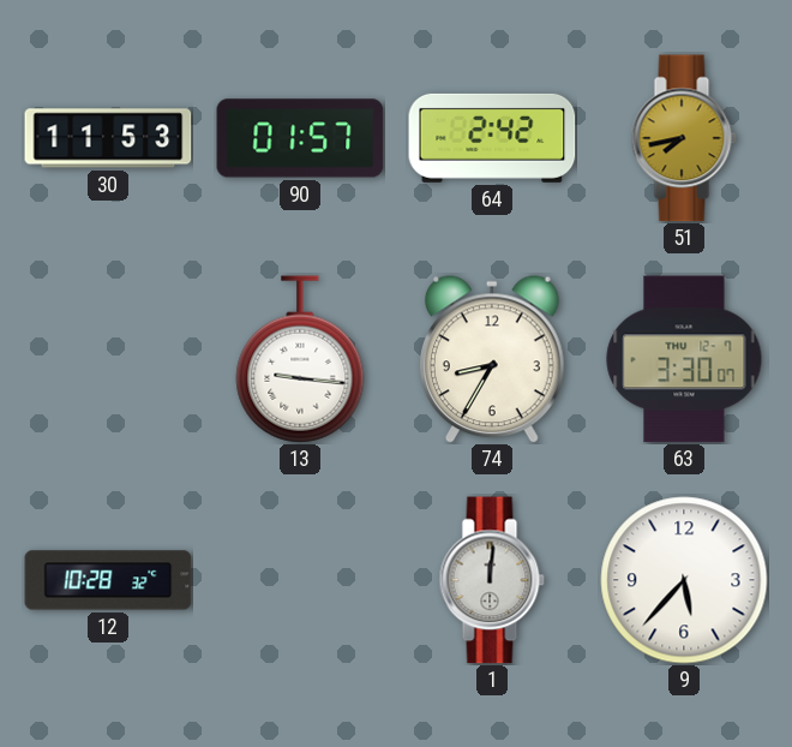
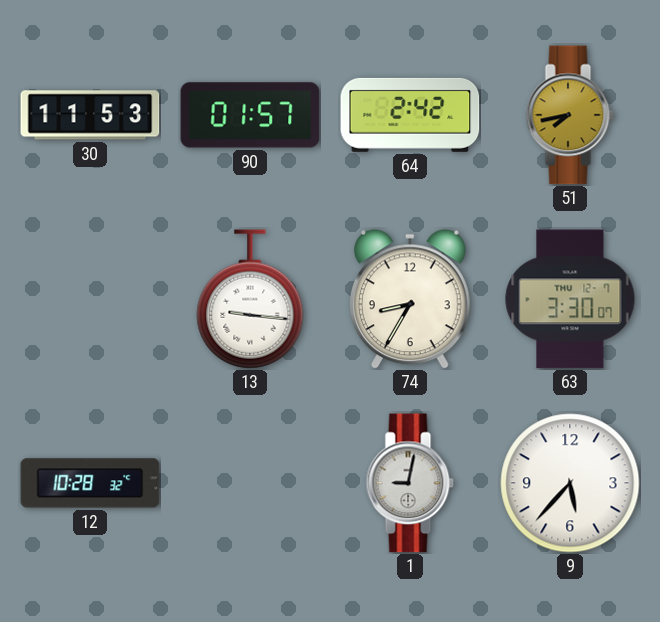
1: 12:01 -> 9:02
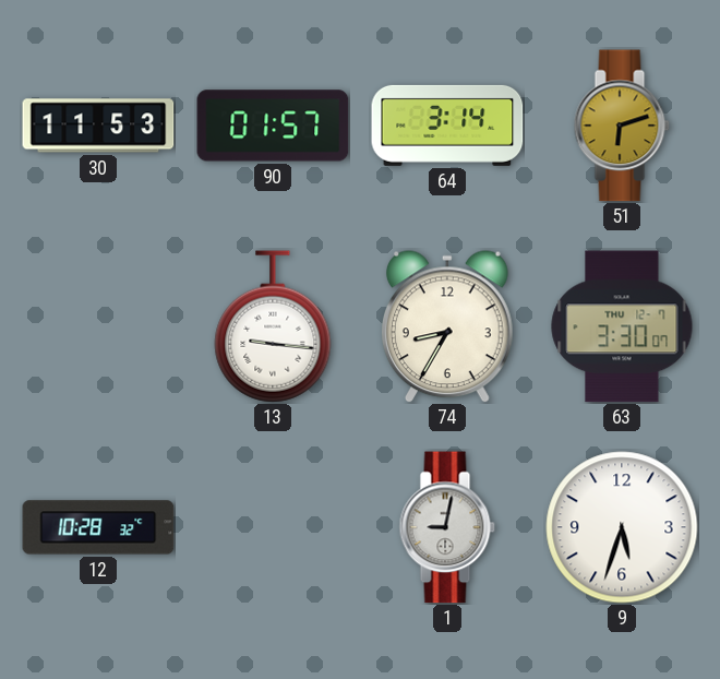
64: 2:42 -> 3:14
51: 7:43 -> 6:12
9: 5:37 -> 5:33
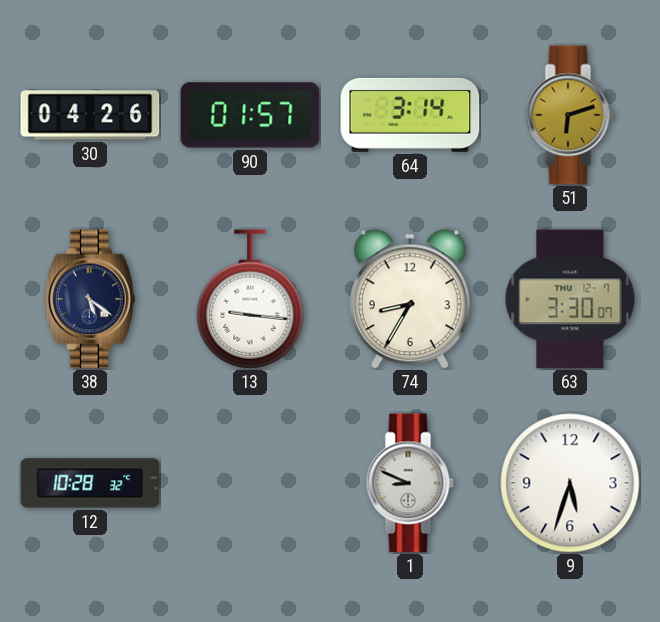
30: 11:53 -> 04:26
38: none -> 5:21
1: 9:02 -> 8:49
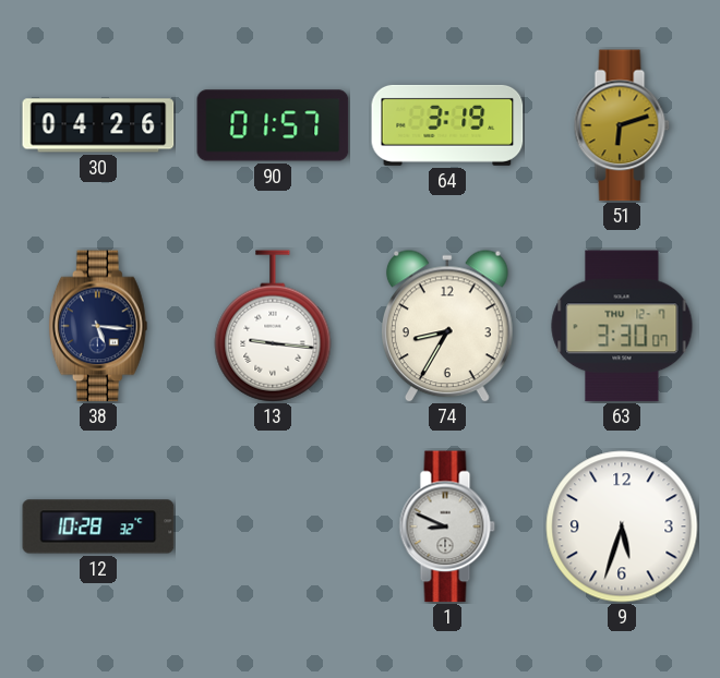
64: 3:14 -> 3:19
38: 5:21 -> 5:16
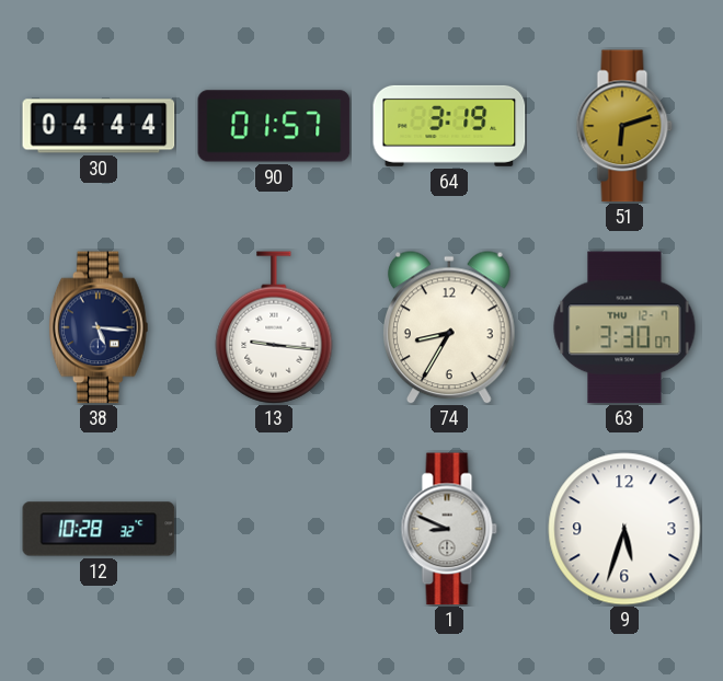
30: 04:26 -> 04:44
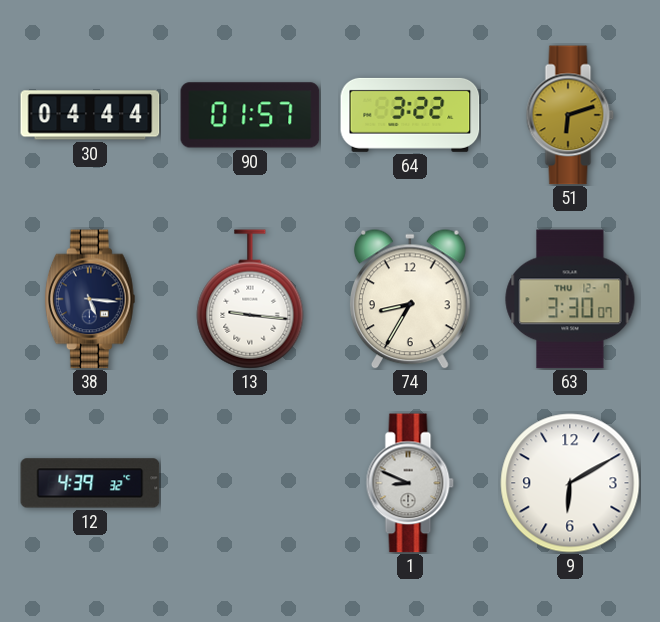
64: 3:19 -> 3:22
12: 10:28 -> 4:39
9: 5:33 -> 6:10
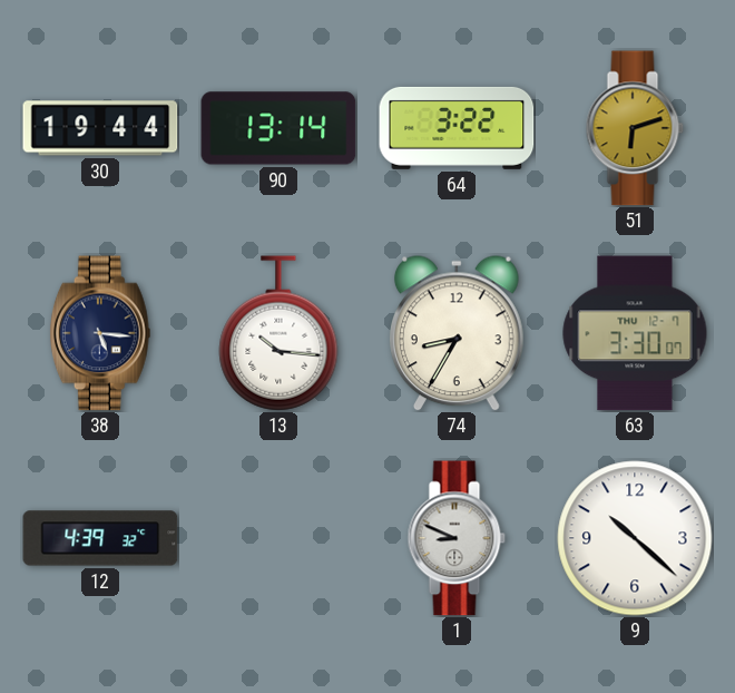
30: 04:44 -> 19:44
90: 01:57 -> 13:14
13: 9:16 -> 10:16
9: 6:10 -> 10:22
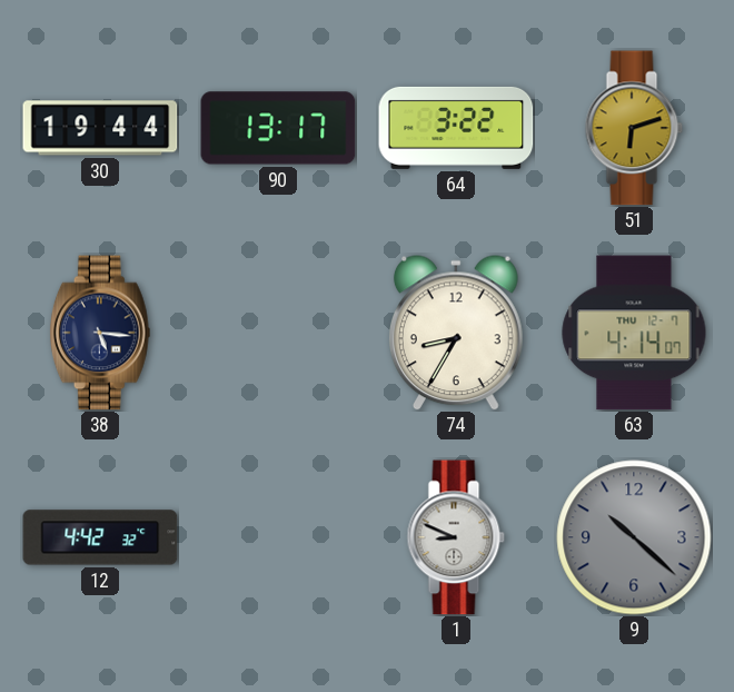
90: 13:14 -> 13:17
13: 10:16 -> none
63: 3:30 -> 4:14
12: 4:39 -> 4:42
9 dial: white -> grey
